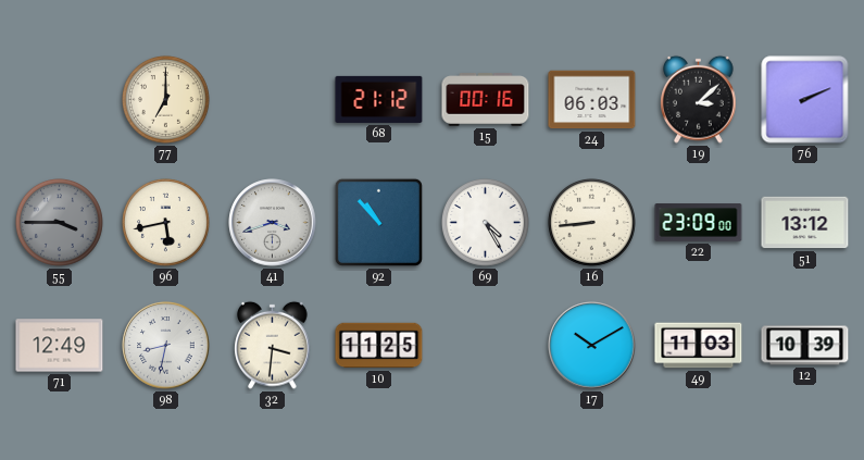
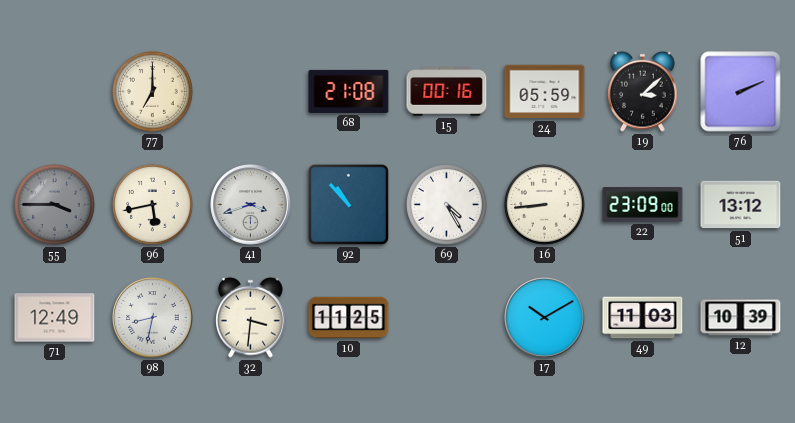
68: 21:12 -> 21:08
24: 06:03 -> 05:59
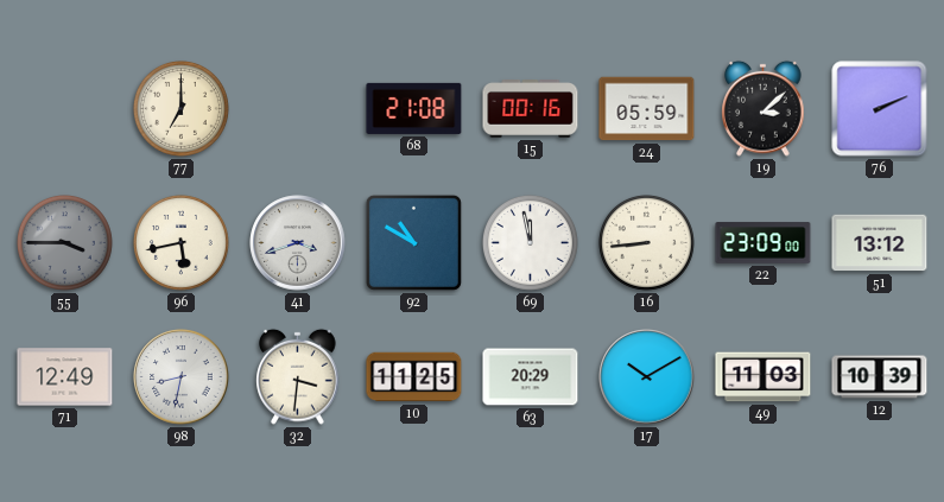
92: 10:53 -> 10:50
69: 4:25 -> 11:58
63: none -> 20:29
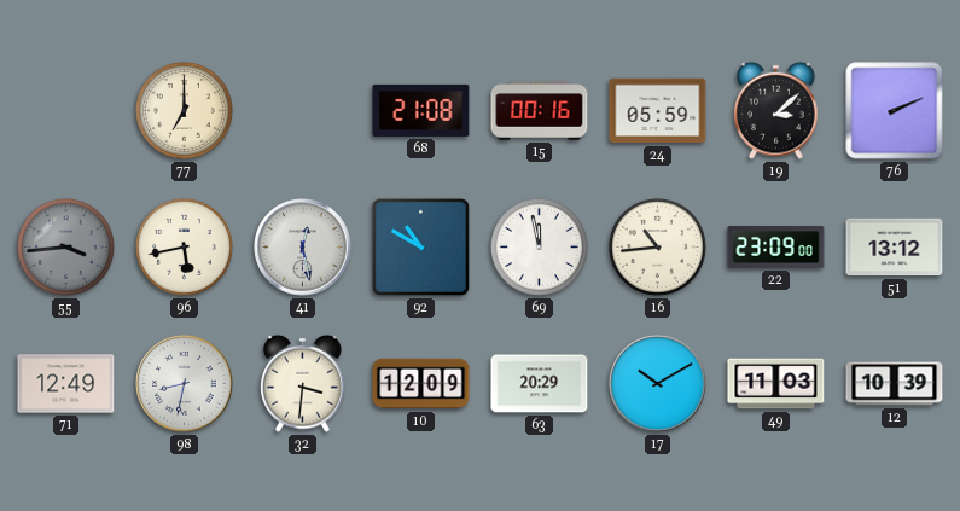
55: 3:45 -> 3:44
41: 3:42 -> 12:28
16: 8:44 -> 10:44
10: 11:25 -> 12:09
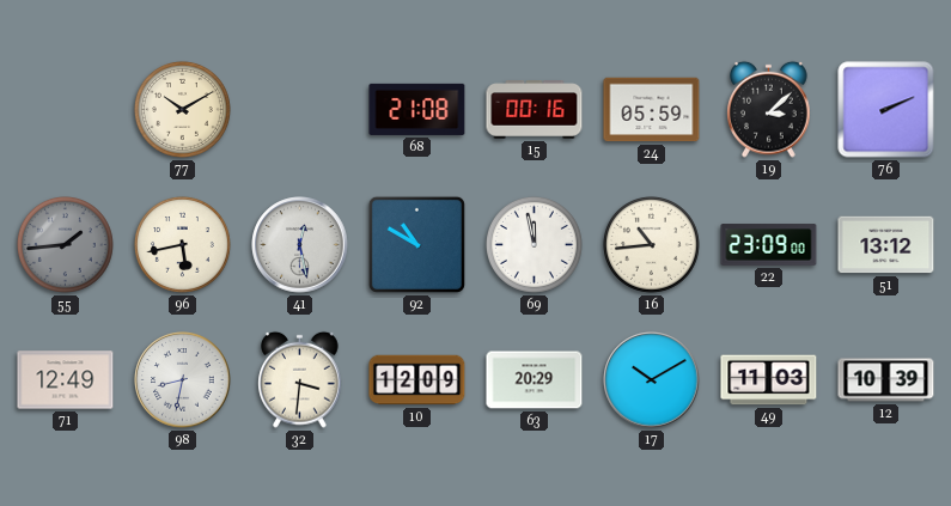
77: 7:00 -> 10:10
55: 3:44 -> 1:44
